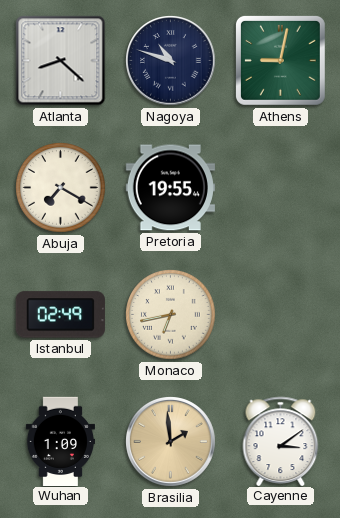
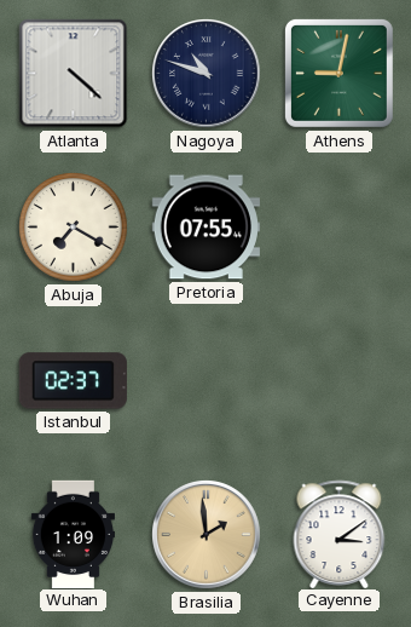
Atlanta: 8:22 -> 4:22
Pretoria: 19:55 -> 07:55
Istanbul: 02:49 -> 02:37
Monaco: 6:43 -> none
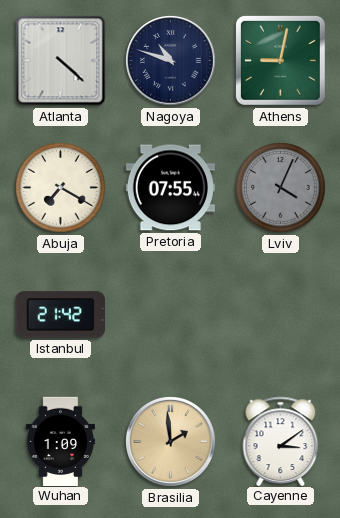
Lviv: none -> 4:04
Istanbul: 02:37 -> 21:42
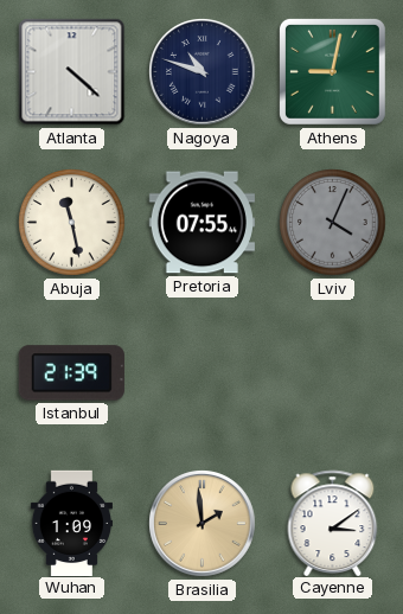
Abuja: 7:20 -> 11:28
Istanbul: 21:42 -> 21:39
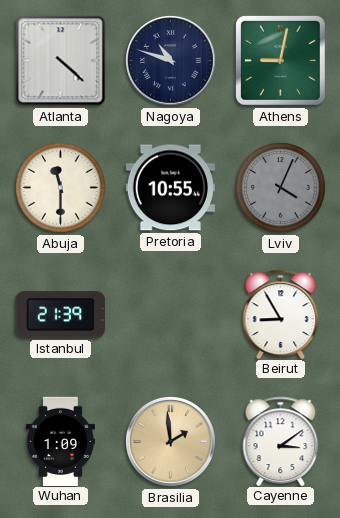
Abuja: 11:28 -> 11:30
Pretoria: 07:55 -> 10:55
Beirut: none -> 8:55
